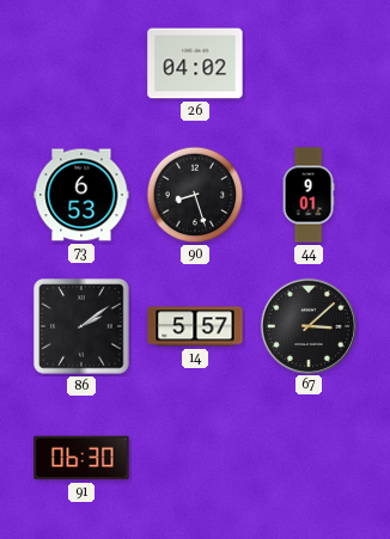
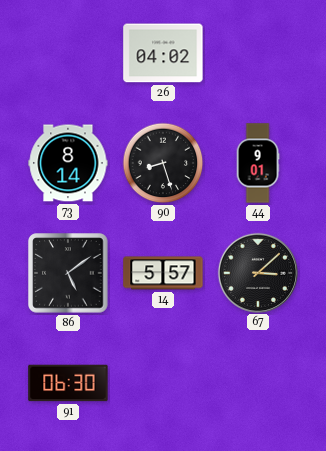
73: 6:53 -> 8:14
86: 2:09 -> 5:09
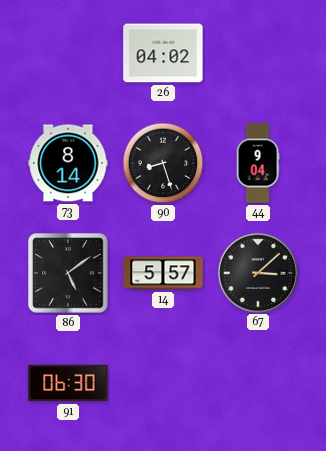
44: 9:01 -> 9:04
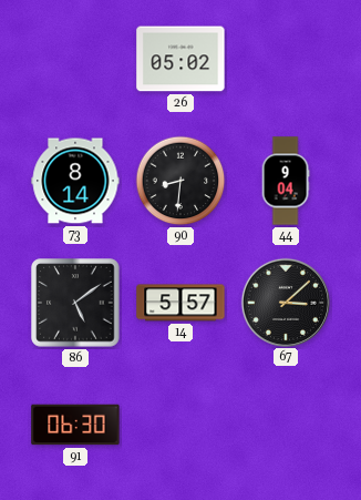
26: 04:02 -> 05:02
90: 8:27 -> 8:31
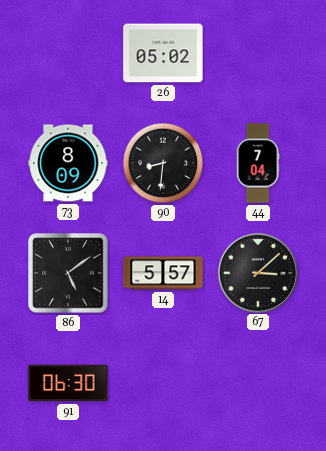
73: 8:14 -> 8:09
44: 9:04 -> 7:04
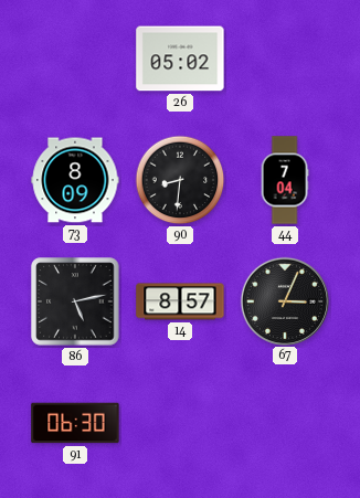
86: 5:09 -> 5:13
14: 5:57 -> 8:57
67: 3:08 -> 3:04
